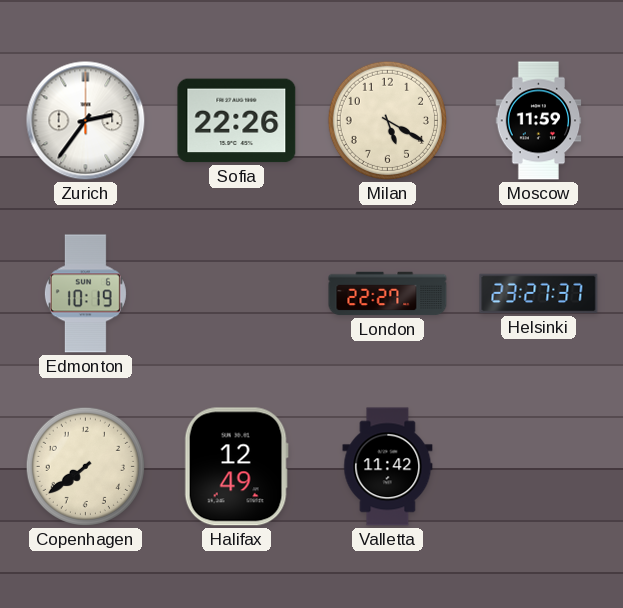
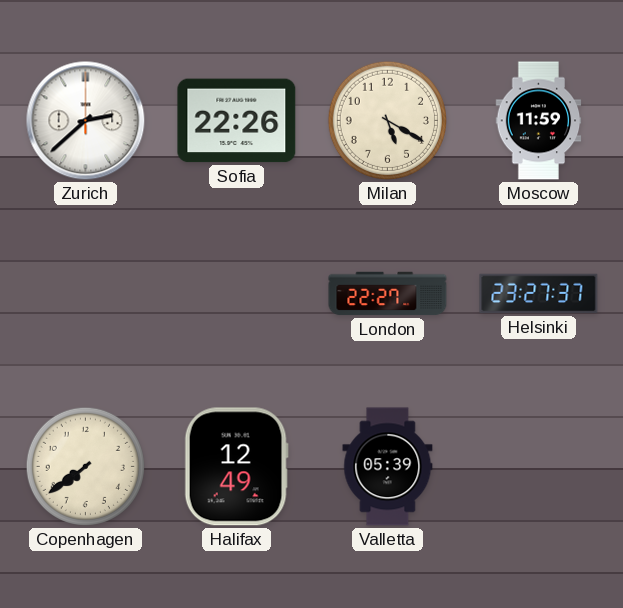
Zurich: 2:36 -> 2:38
Edmonton: 10:19 -> none
Valletta: 11:42 -> 05:39
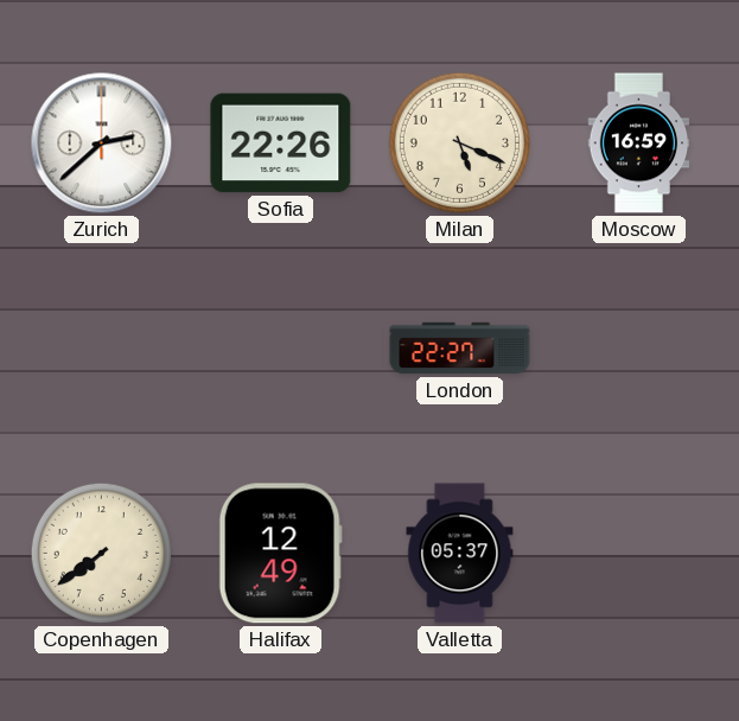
Milan: 5:20 -> 5:19
Moscow: 11:59 -> 16:59
Helsinki: 23:27 -> none
Valletta: 05:39 -> 05:37
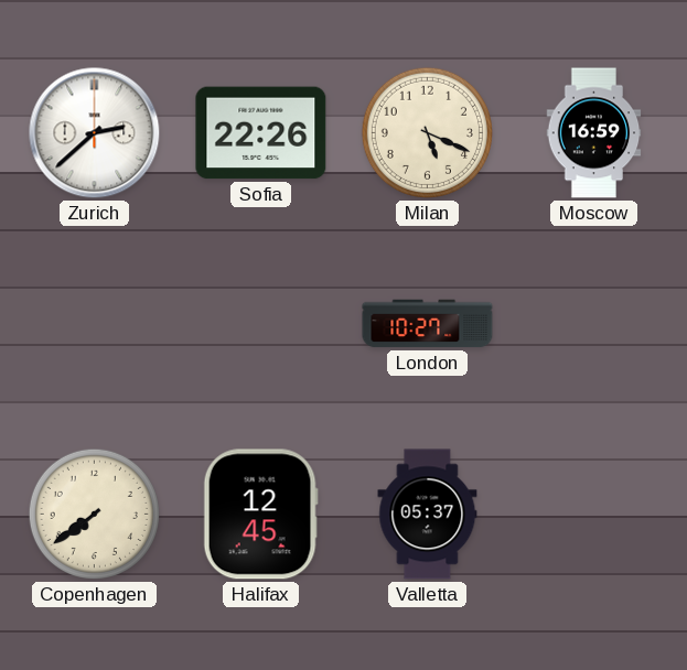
London: 22:27 -> 10:27
Halifax: 12:49 -> 12:45
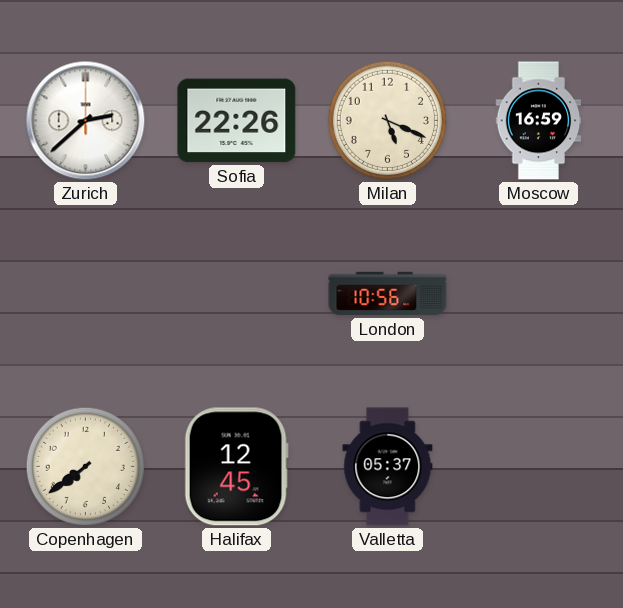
London: 10:27 -> 10:56
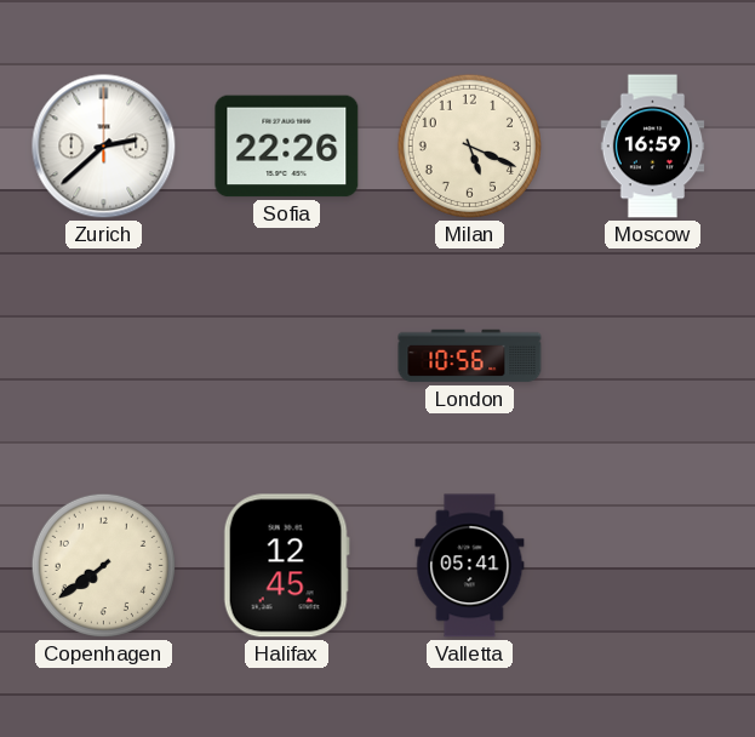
Valletta: 05:37 -> 05:41
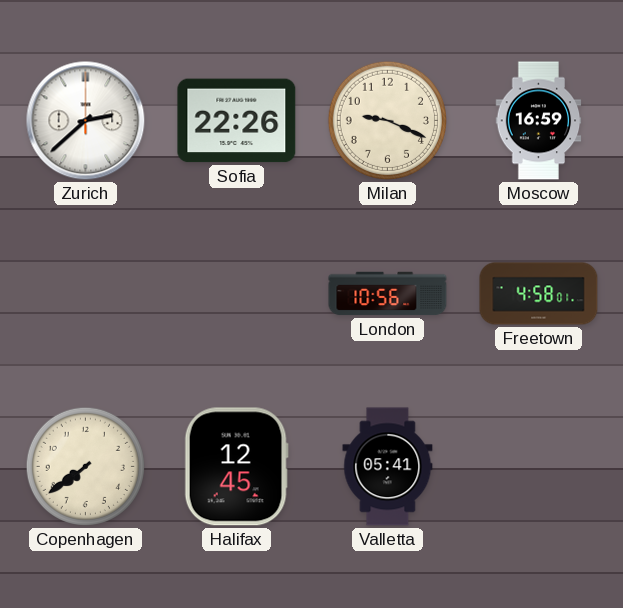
Milan: 5:19 -> 9:19
Freetown: none -> 4:58
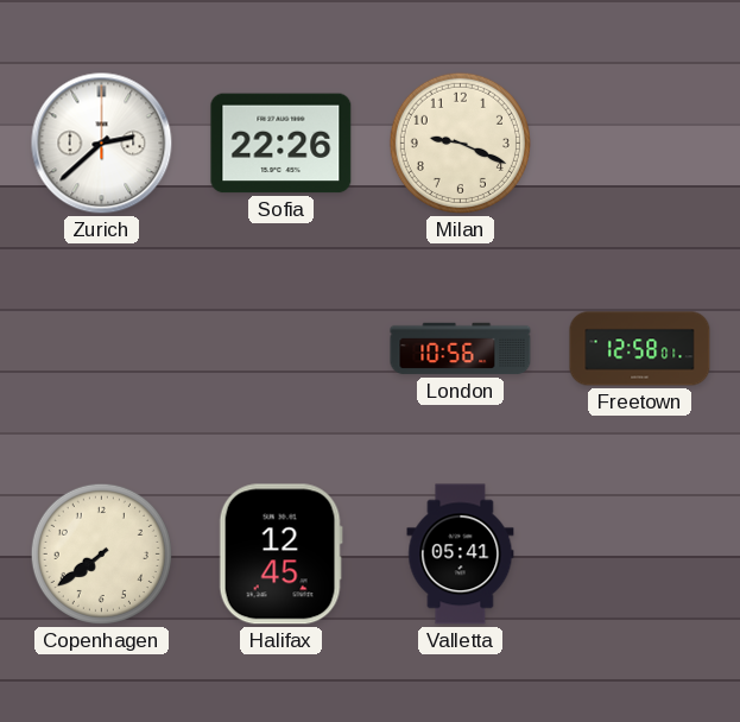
Moscow: 16:59 -> none
Freetown: 4:58 -> 12:58
